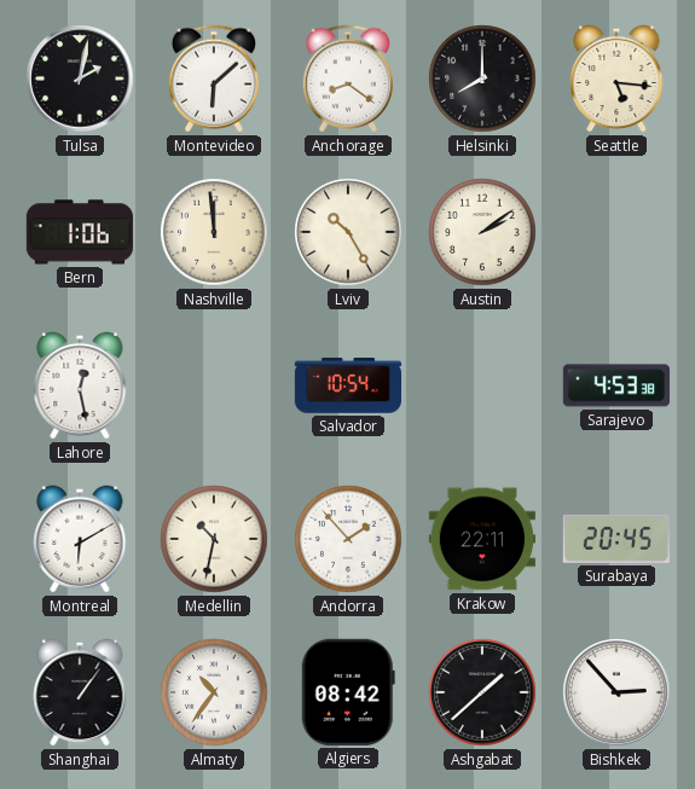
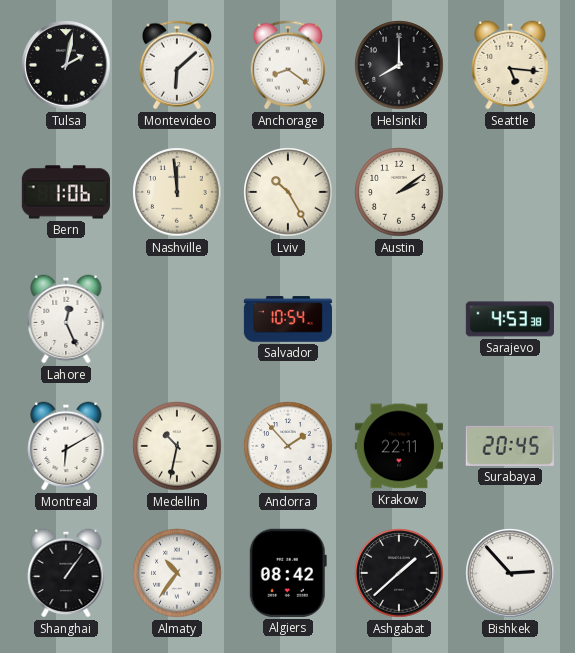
Lahore: 12:28 -> 12:26
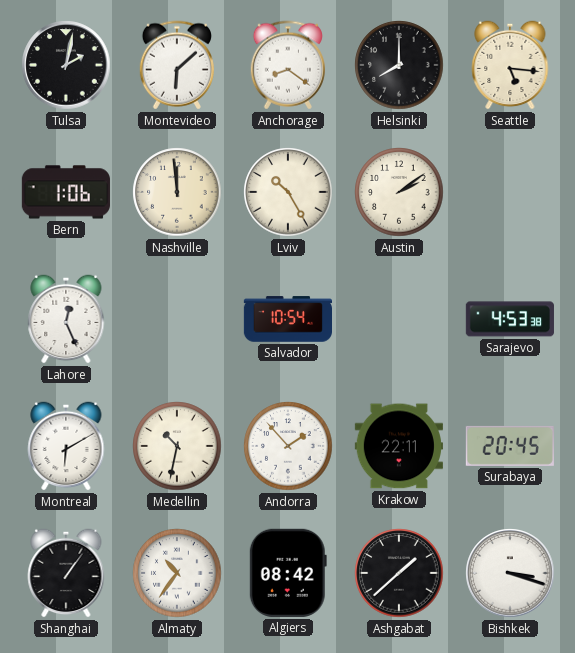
Bishkek: 2:53 -> 3:18
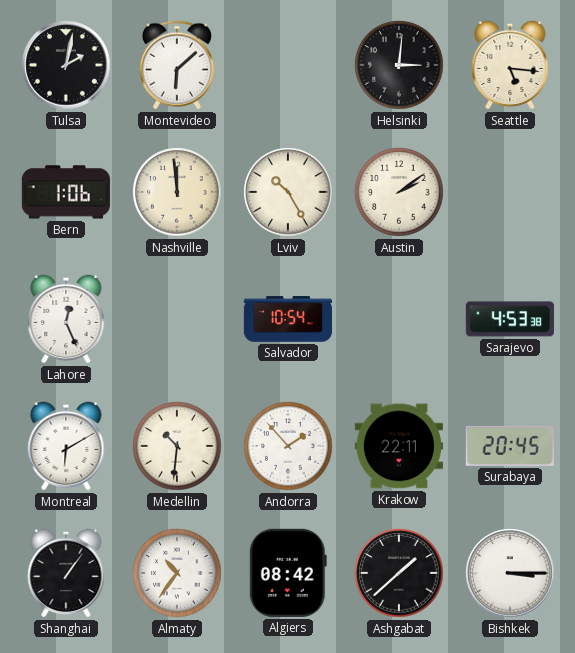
Anchorage: 8:21 -> none
Helsinki: 8:00 -> 3:01
Medellin: 10:32 -> 10:31
Bishkek: 3:18 -> 3:15
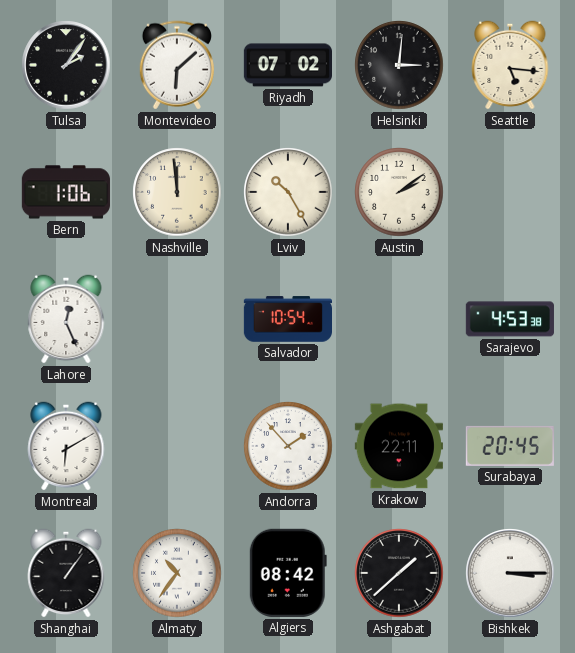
Tulsa: 2:02 -> 2:06
Riyadh: none -> 07:02
Medellin: 10:31 -> none
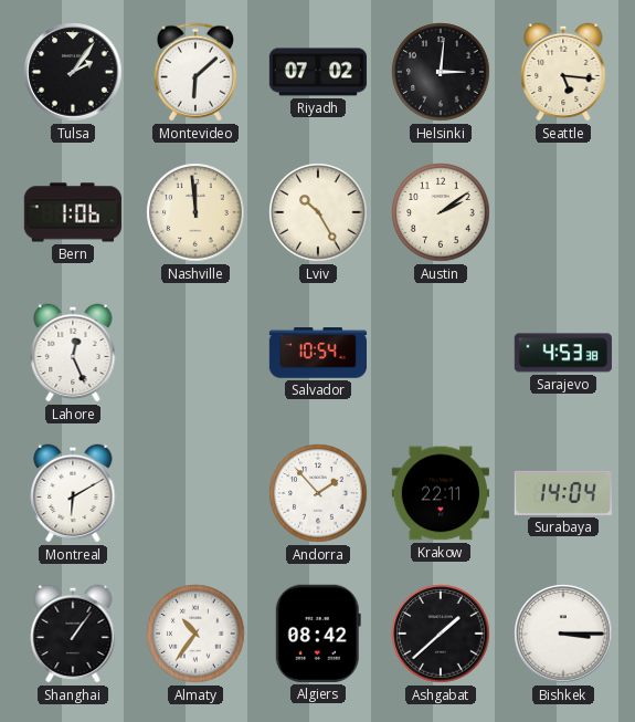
Surabaya: 20:45 -> 14:04
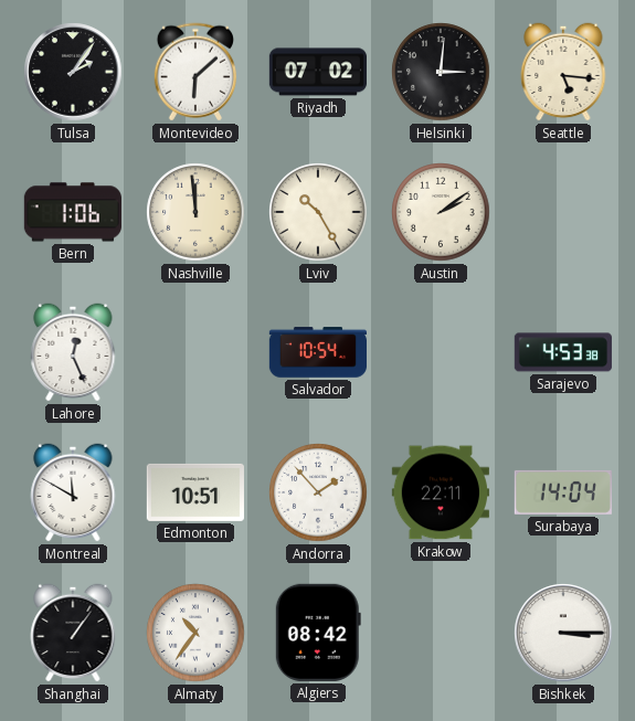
Montreal: 6:10 -> 11:50
Edmonton: none -> 10:51
Ashgabat: 1:38 -> none
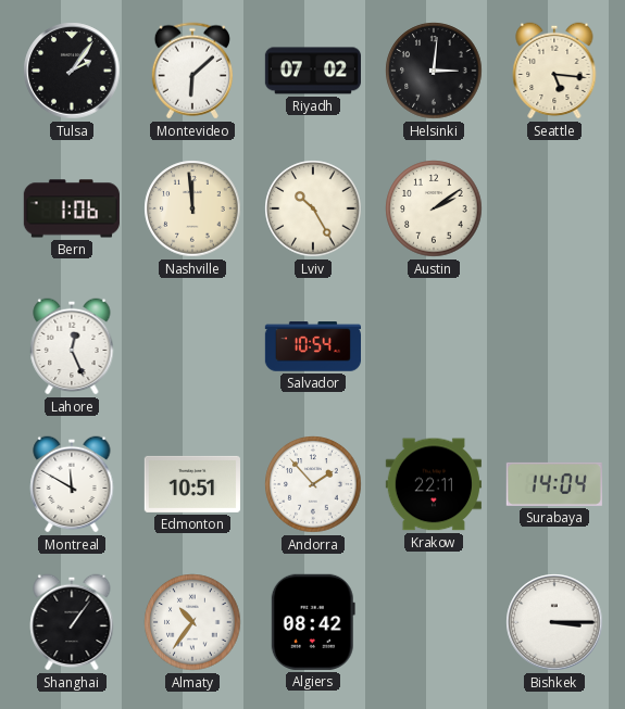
Sarajevo: 4:53 -> none
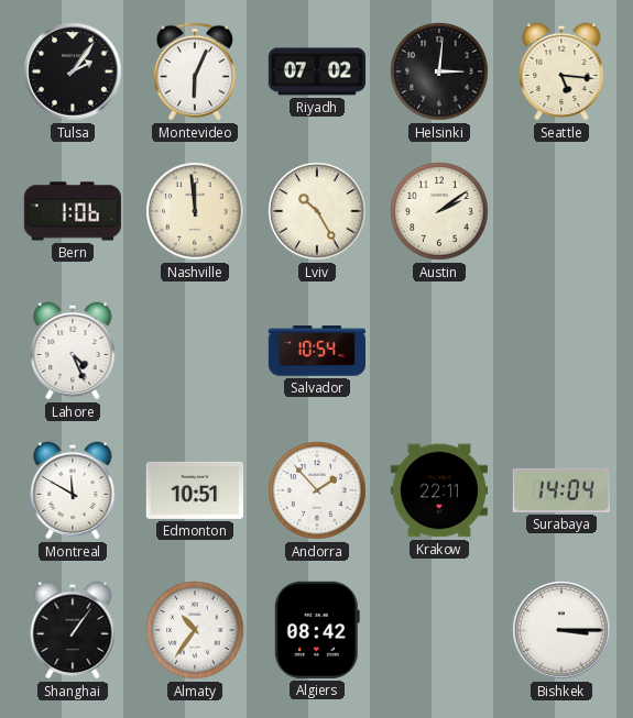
Montevideo: 6:08 -> 6:04
Lahore: 12:26 -> 4:26
